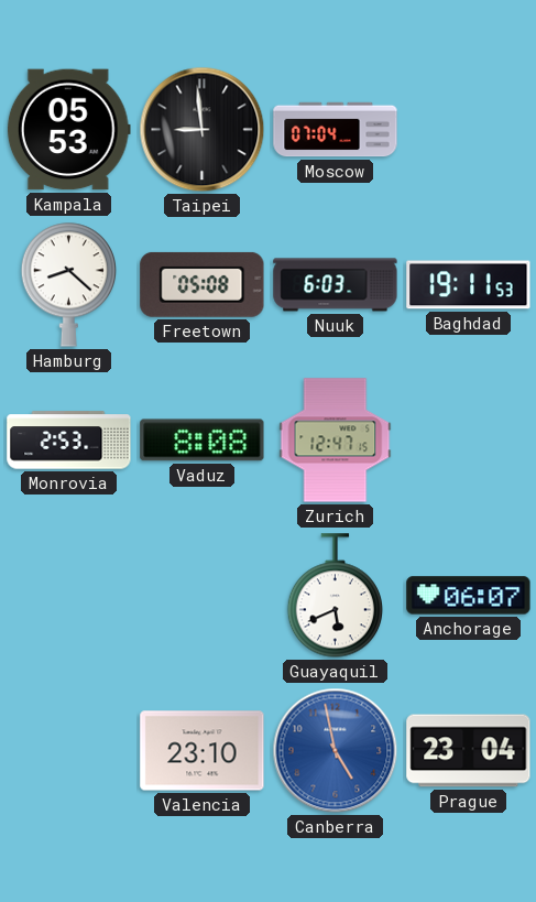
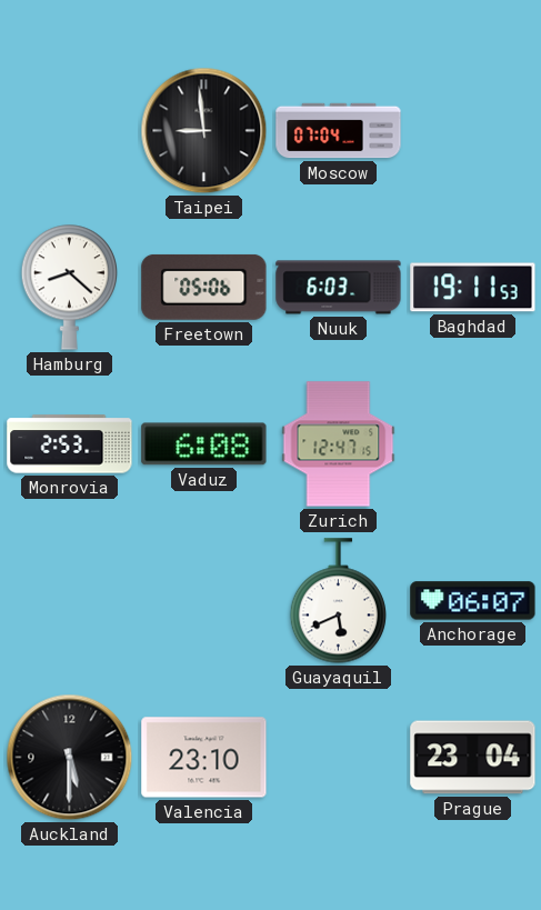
Kampala: 05:53 -> none
Freetown: 05:08 -> 05:06
Vaduz: 8:08 -> 6:08
Auckland: none -> 5:30
Canberra: 4:58 -> none
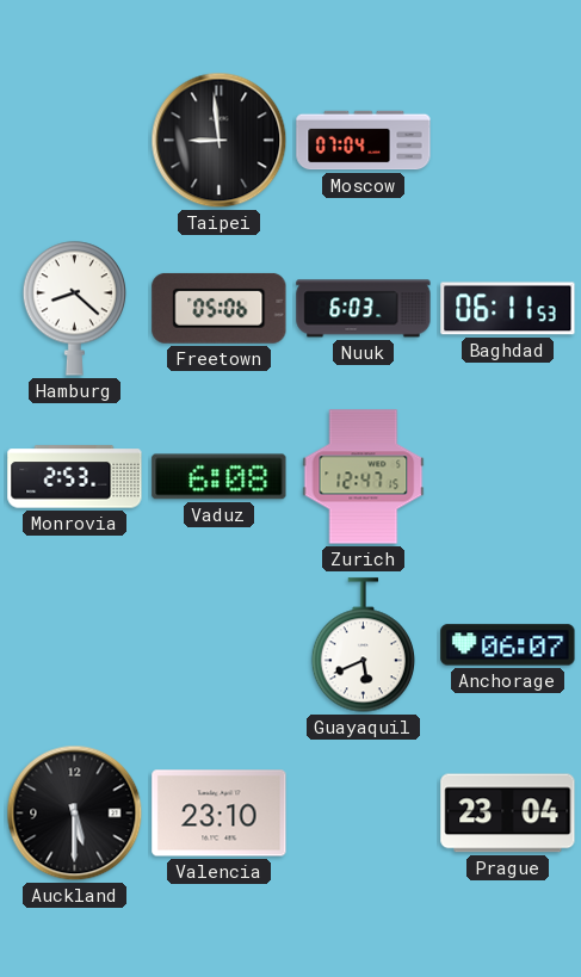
Baghdad: 19:11 -> 06:11
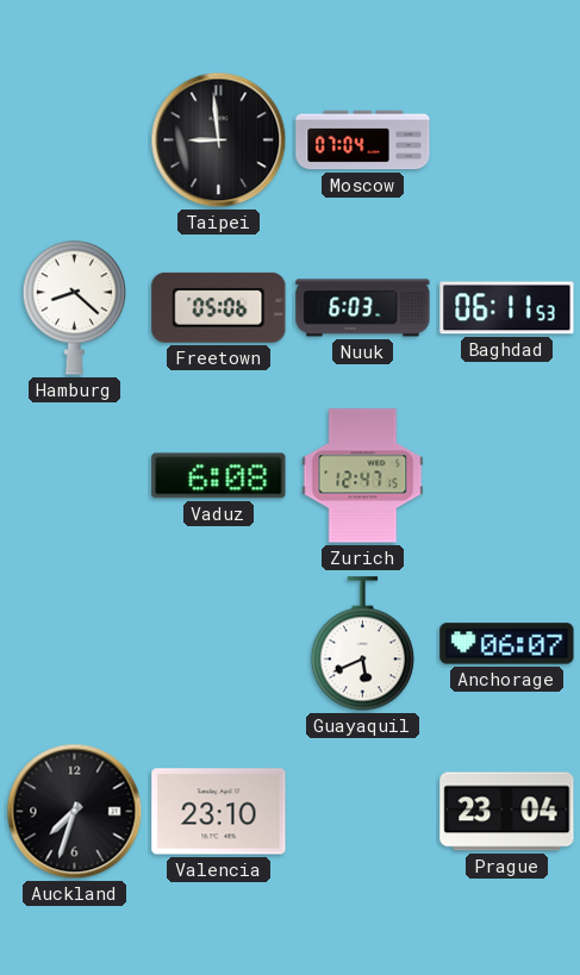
Monrovia: 2:53 -> none
Auckland: 5:30 -> 7:33
